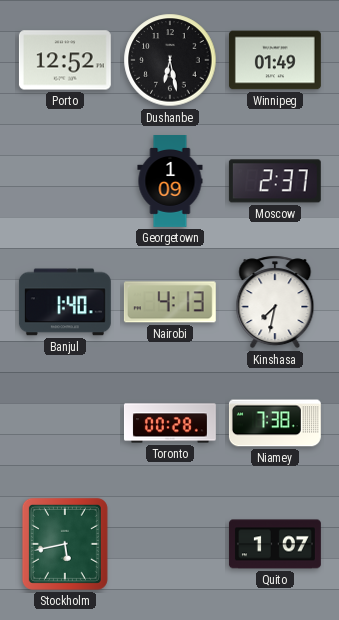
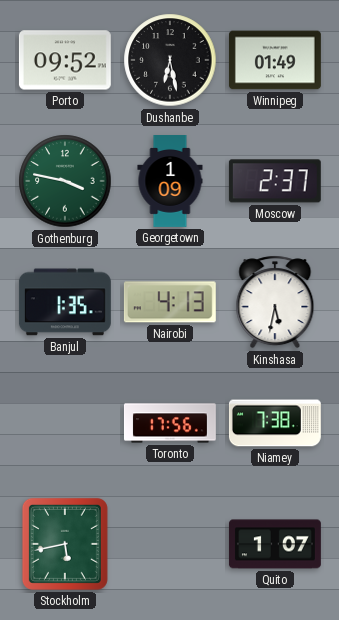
Porto: 12:52 -> 09:52
Gothenburg: none -> 3:47
Banjul: 1:40 -> 1:35
Kinshasa: 7:32 -> 5:32
Toronto: 00:28 -> 17:56
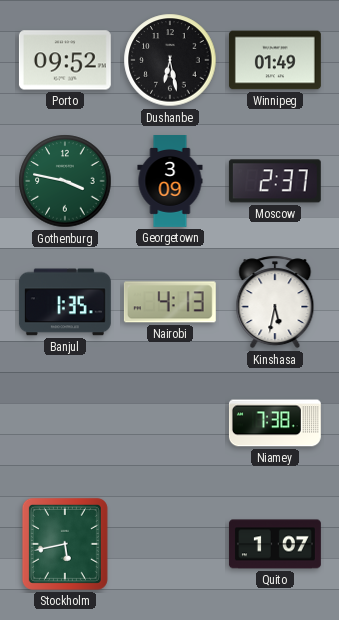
Georgetown: 1:09 -> 3:09
Toronto: 17:56 -> none
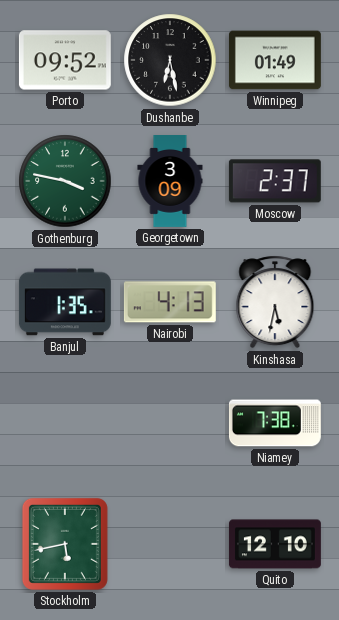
Quito: 1:07 -> 12:10
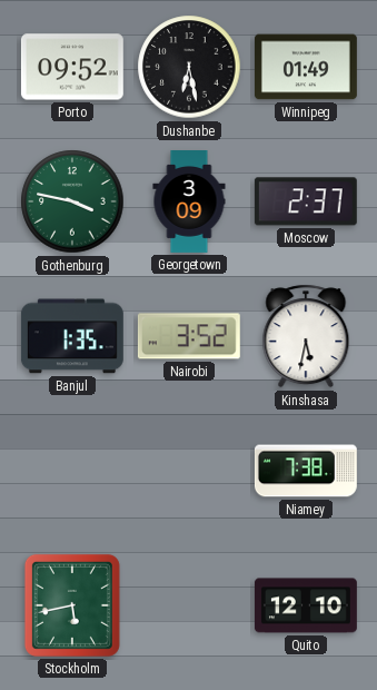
Nairobi: 4:13 -> 3:52
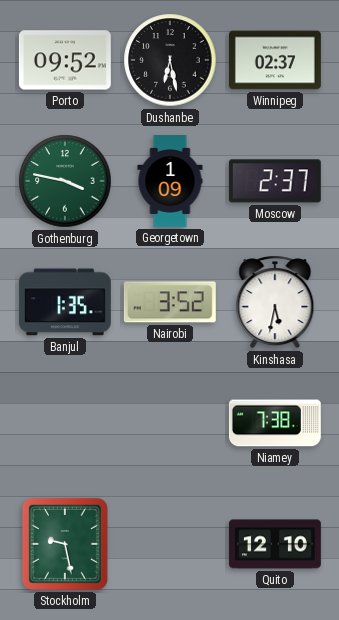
Winnipeg: 01:49 -> 02:37
Georgetown: 3:09 -> 1:09
Stockholm: 5:43 -> 9:28
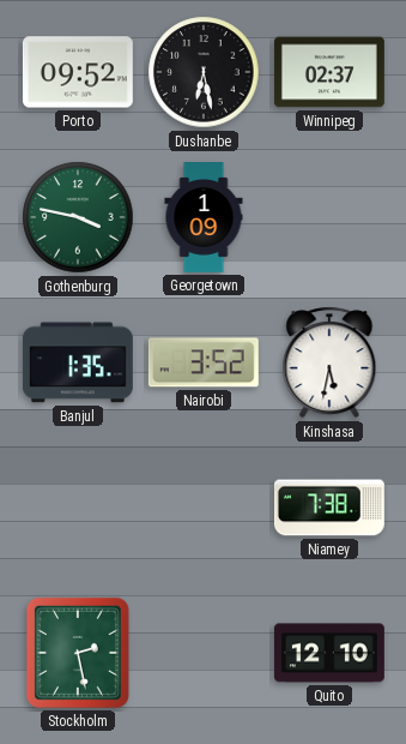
Moscow: 2:37 -> none
Stockholm: 9:28 -> 2:28
